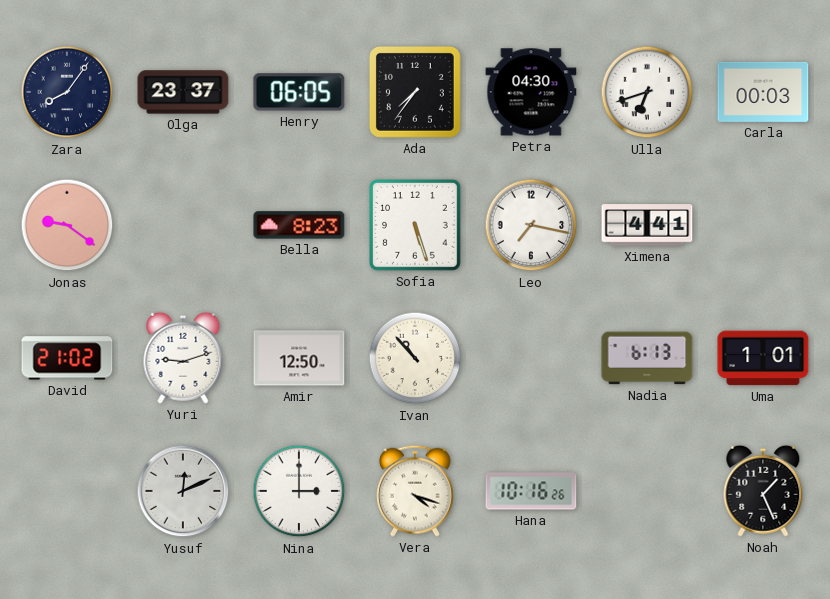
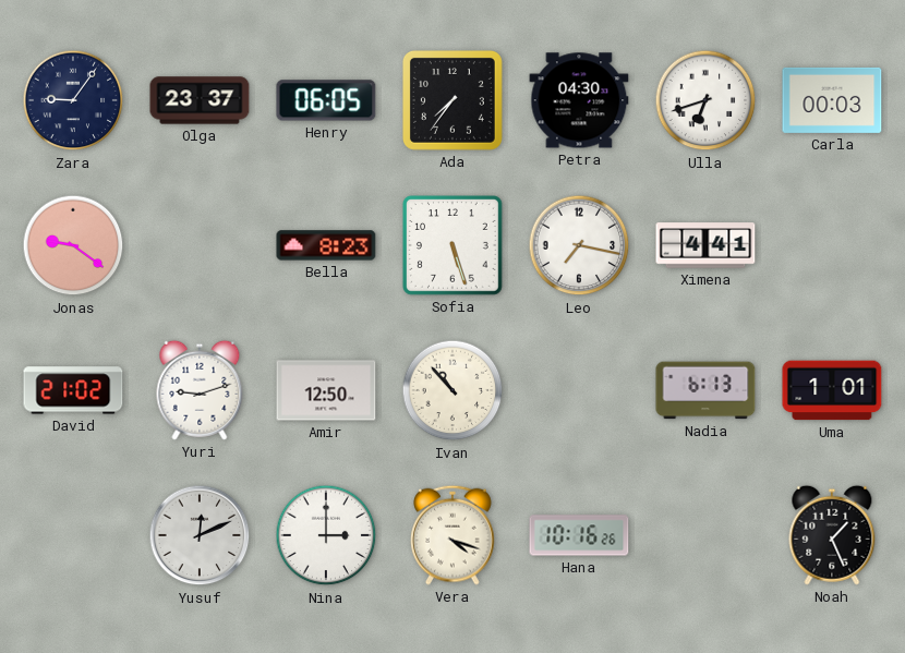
Zara: 8:06 -> 9:06
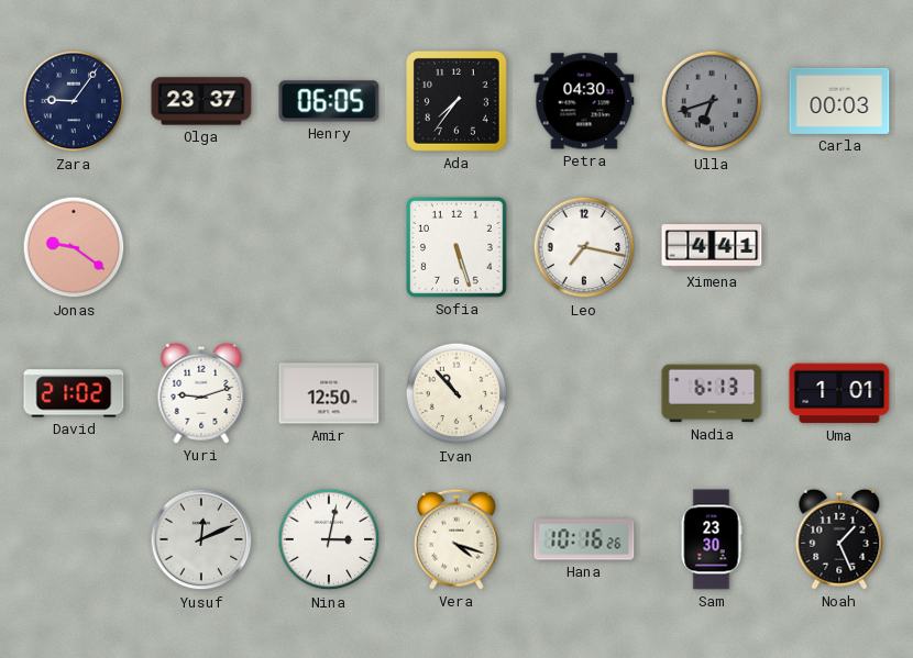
Ulla dial: white -> grey
Bella: 8:23 -> none
Nina: 3:00 -> 3:02
Sam: none -> 23:30
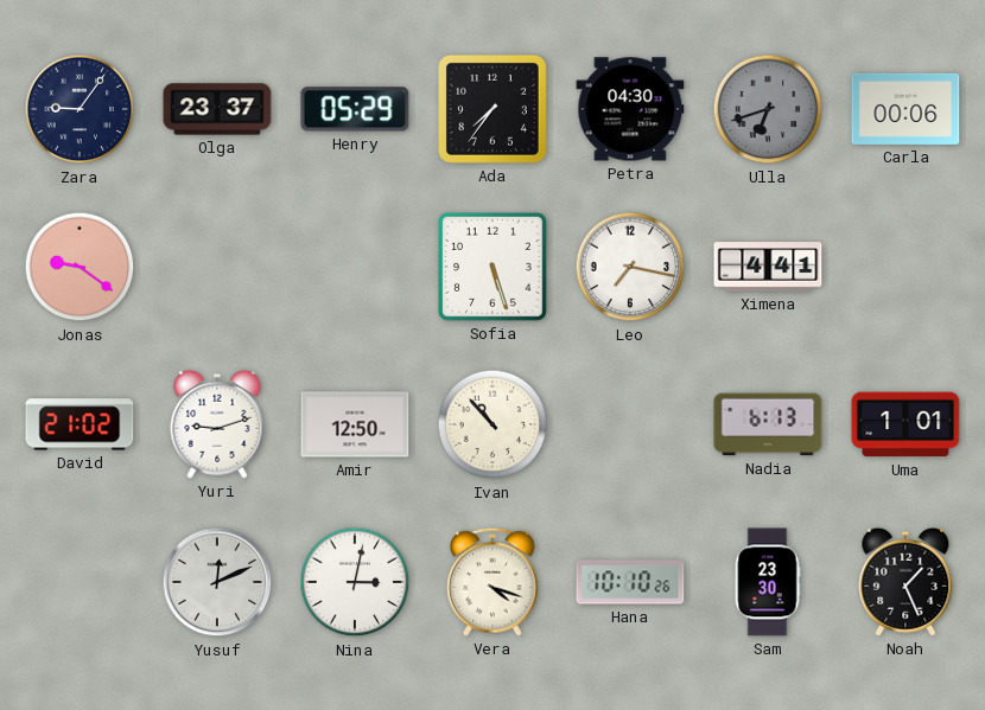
Henry: 06:05 -> 05:29
Carla: 00:03 -> 00:06
Hana: 10:16 -> 10:10
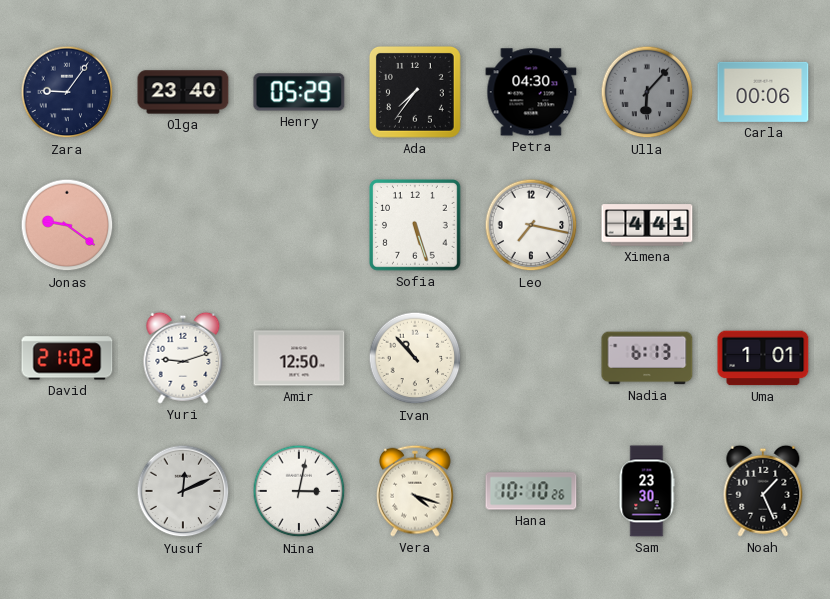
Olga: 23:37 -> 23:40
Ulla: 6:42 -> 6:07
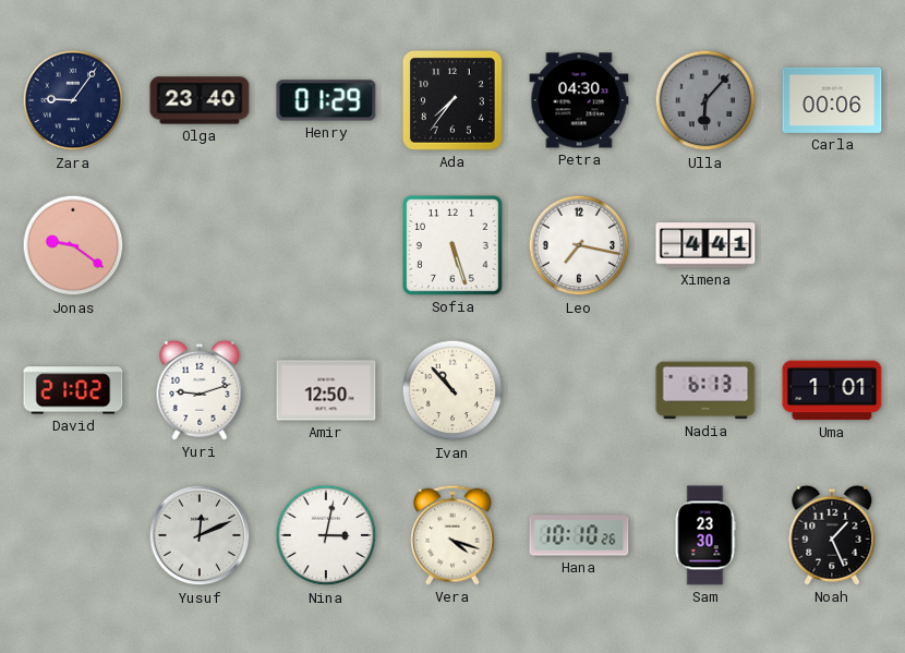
Henry: 05:29 -> 01:29
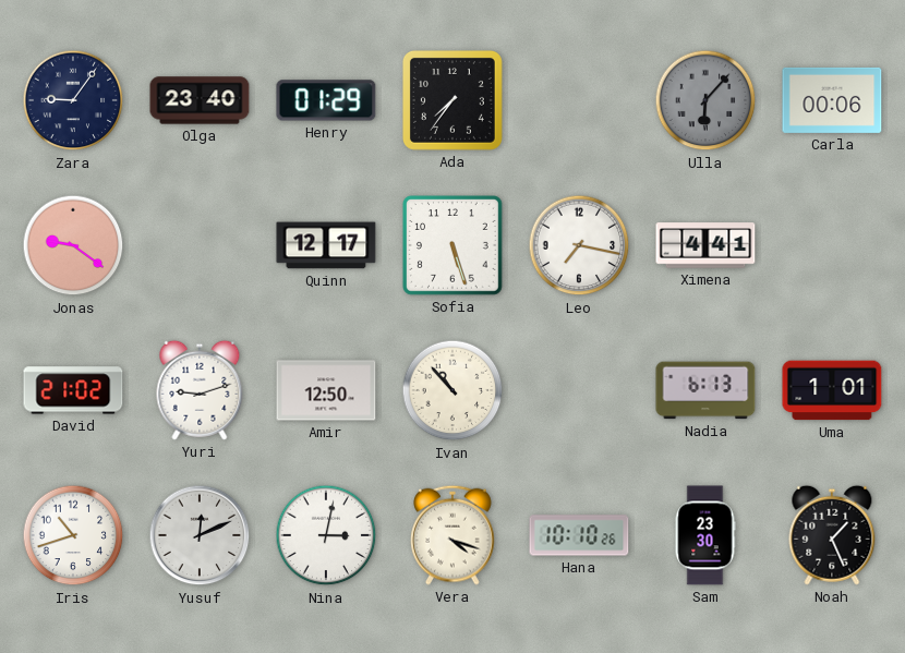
Petra: 04:30 -> none
Quinn: none -> 12:17
Iris: none -> 10:42
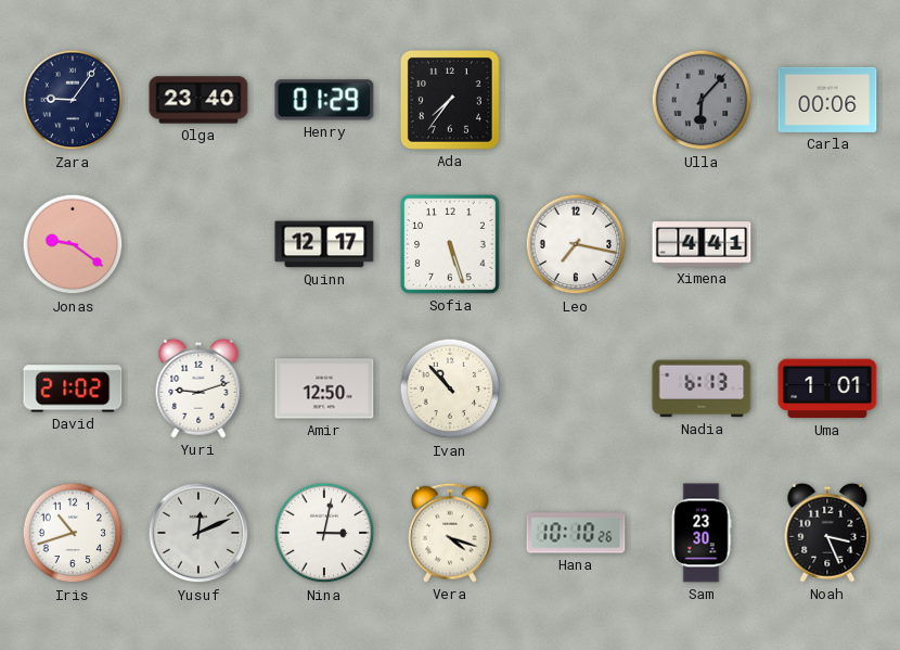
Noah: 1:26 -> 3:26
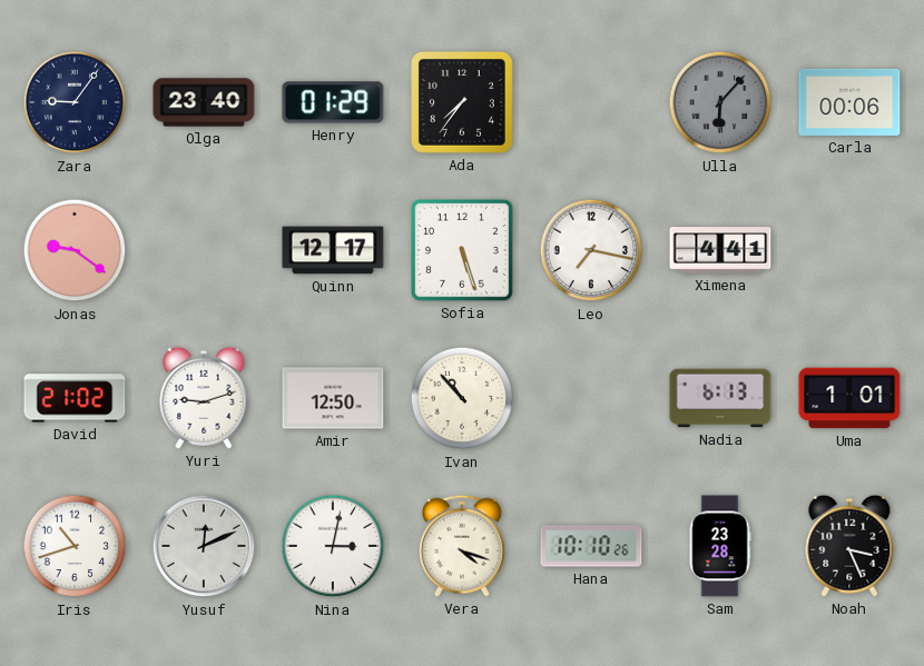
Sam: 23:30 -> 23:28
